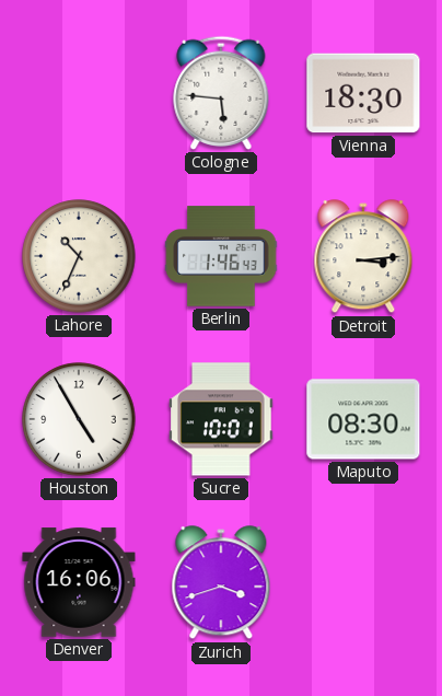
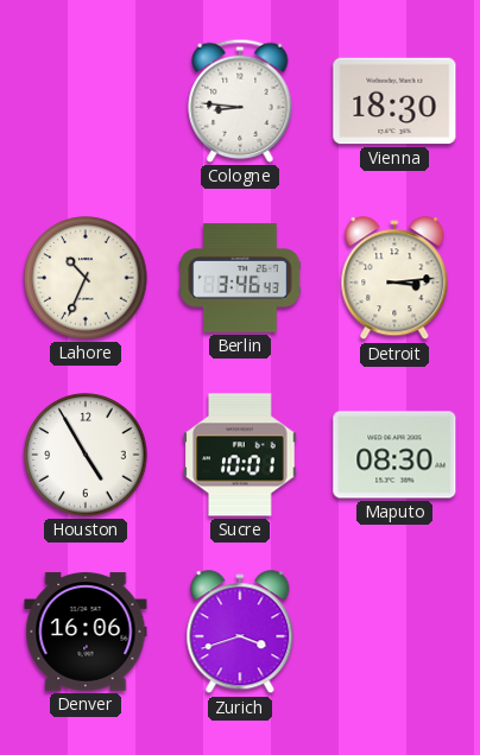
Cologne: 5:46 -> 8:46
Berlin: 1:46 -> 3:46
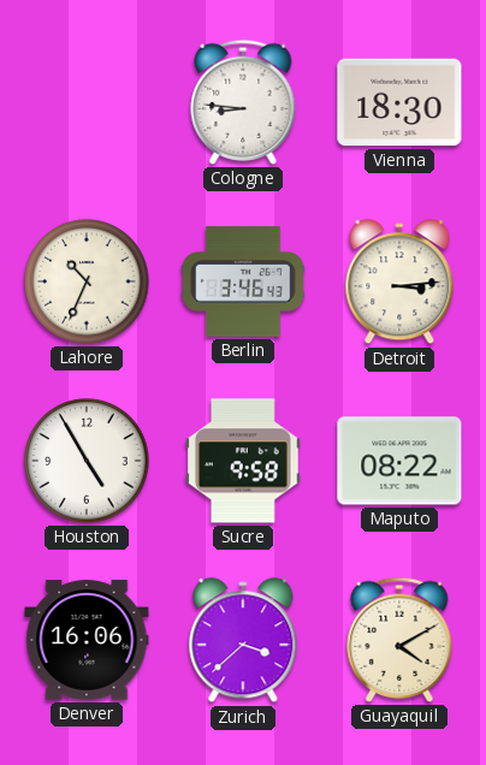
Sucre: 10:01 -> 9:58
Maputo: 08:30 -> 08:22
Zurich: 3:42 -> 3:38
Guayaquil: none -> 4:10
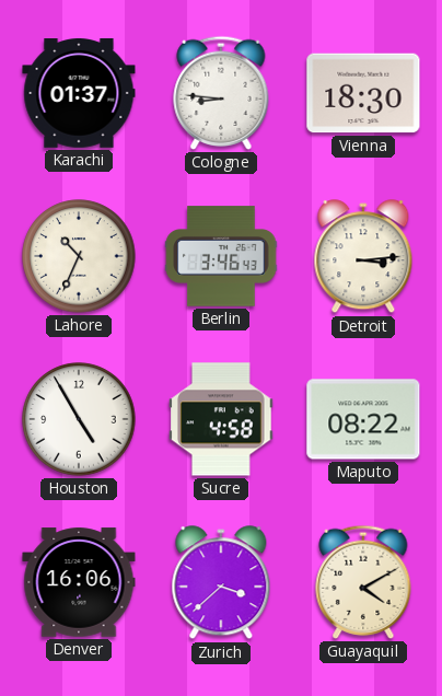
Karachi: none -> 01:37
Sucre: 9:58 -> 4:58
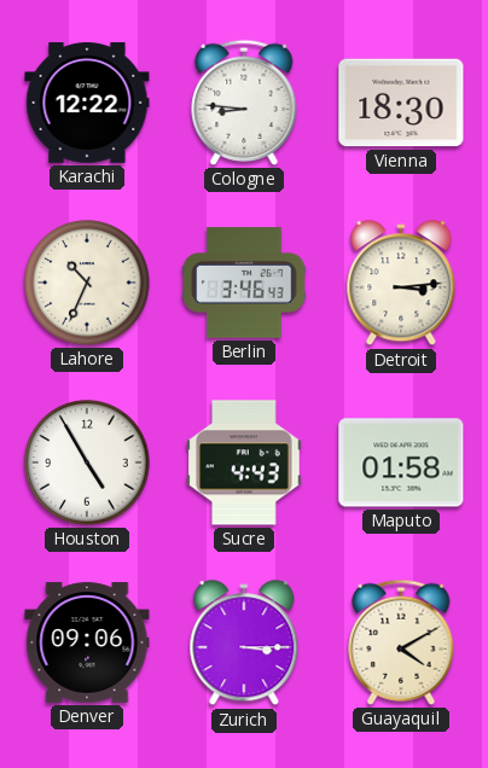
Karachi: 01:37 -> 12:22
Sucre: 4:58 -> 4:43
Maputo: 08:22 -> 01:58
Denver: 16:06 -> 09:06
Zurich: 3:38 -> 3:15
